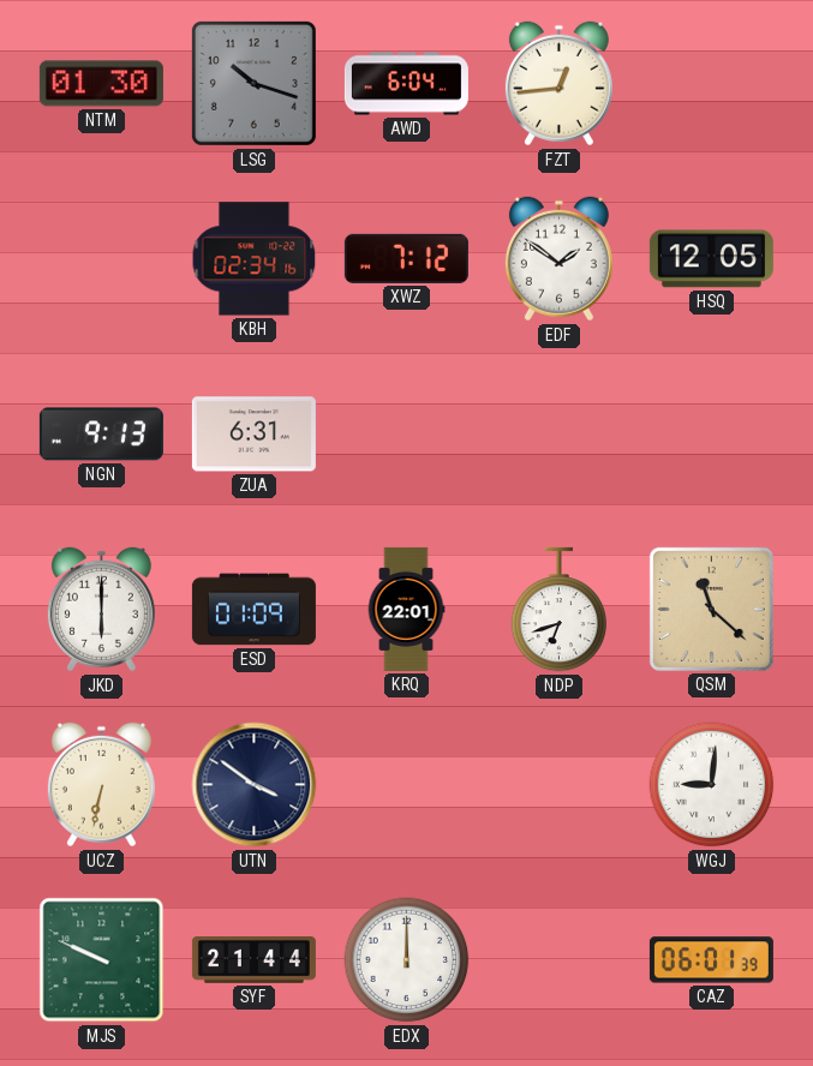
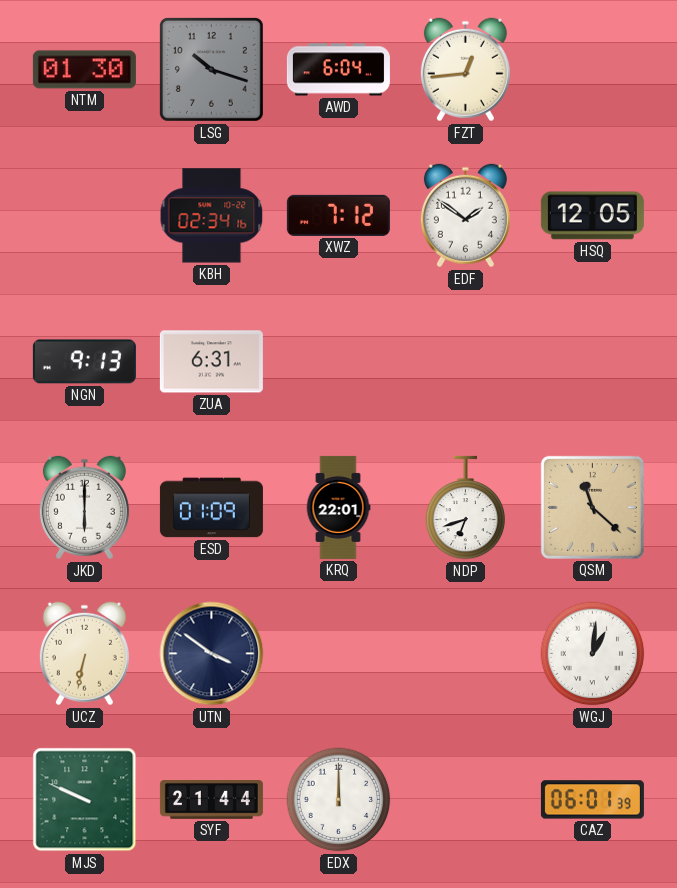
WGJ: 9:01 -> 1:01
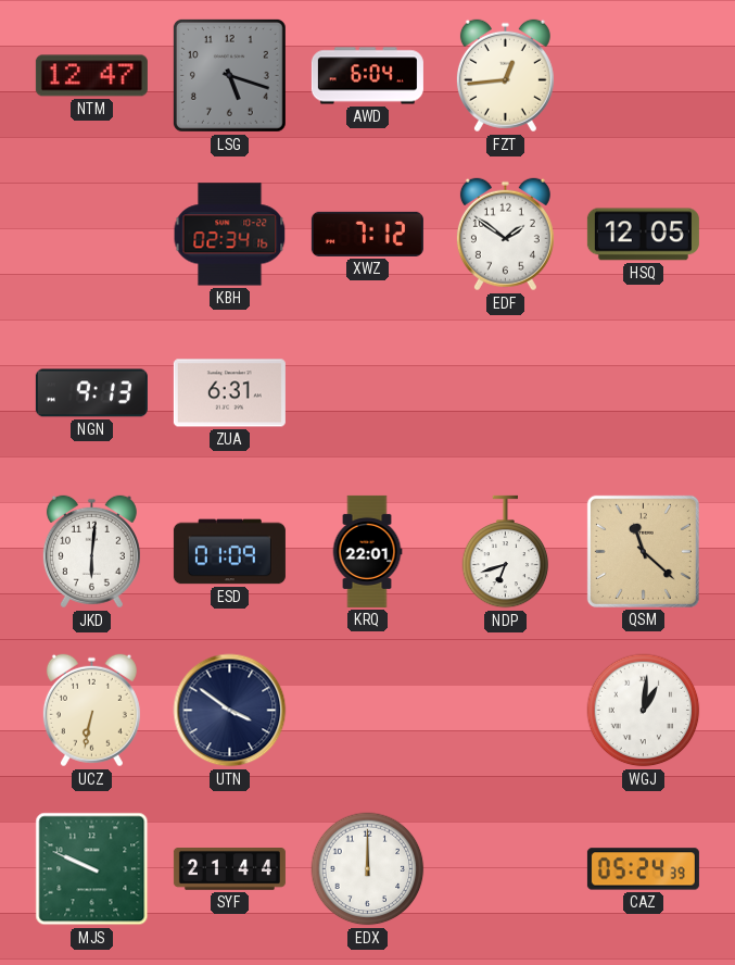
NTM: 01:30 -> 12:47
LSG: 10:18 -> 5:18
JKD: 6:00 -> 6:01
CAZ: 06:01 -> 05:24
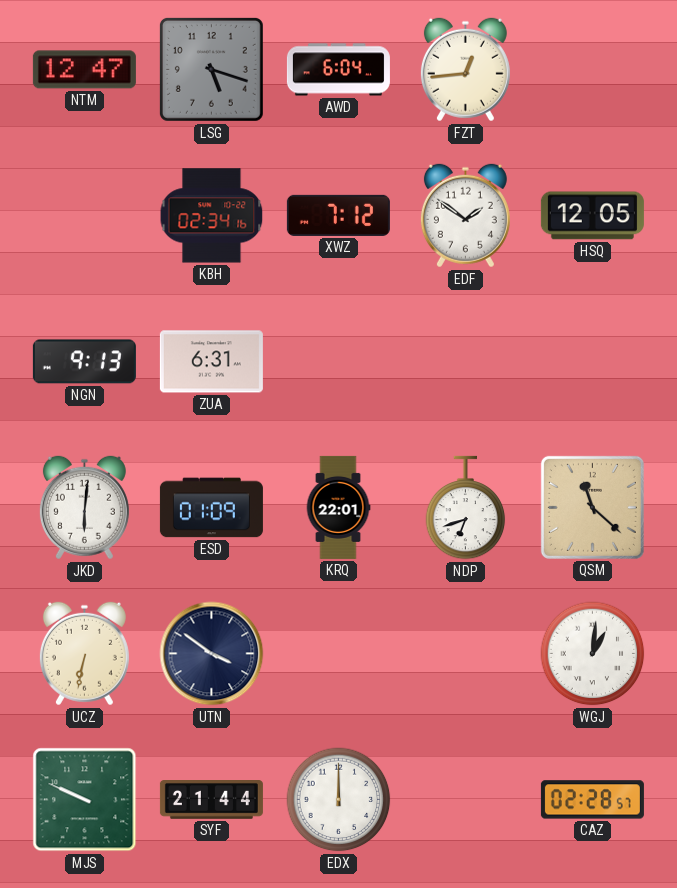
CAZ: 05:24 -> 02:28
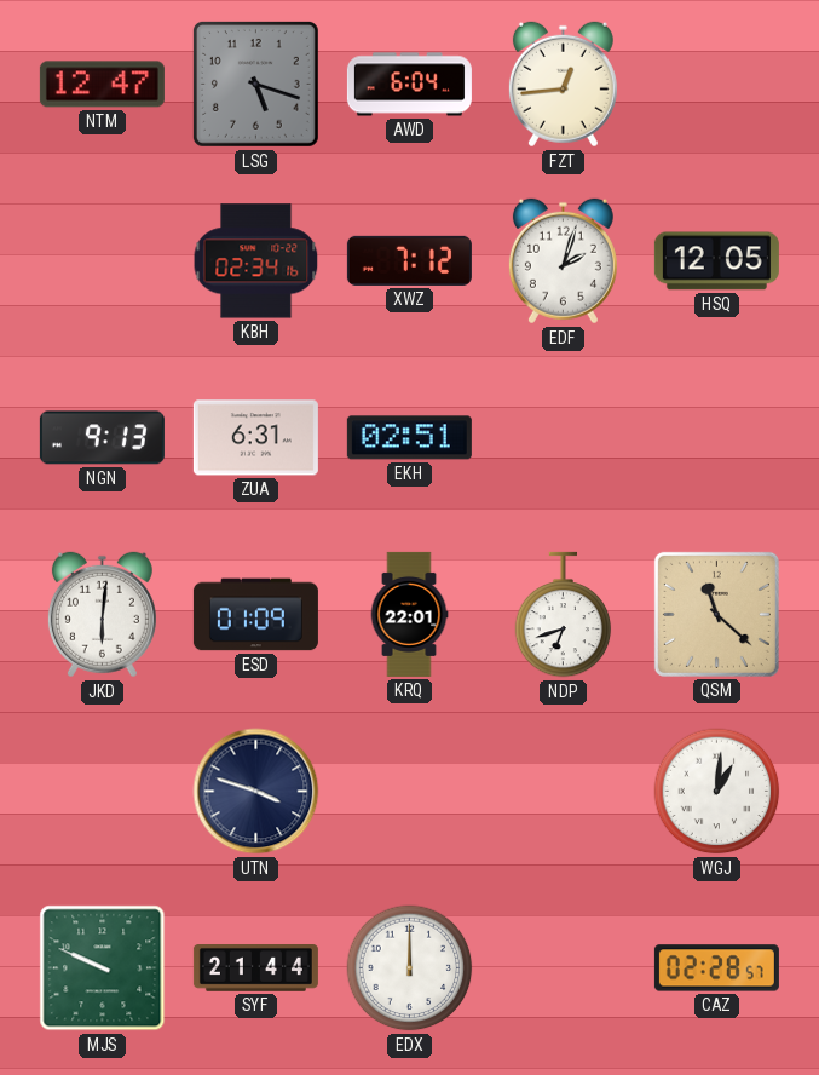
EDF: 1:51 -> 2:03
EKH: none -> 02:51
UCZ: 6:32 -> none
UTN: 3:51 -> 3:48
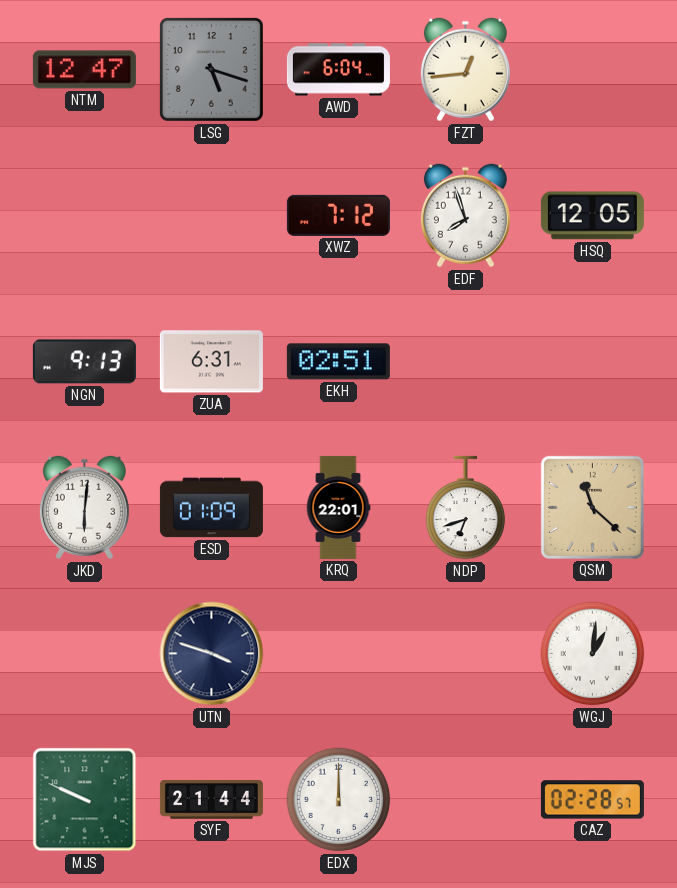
KBH: 02:34 -> none
EDF: 2:03 -> 7:57
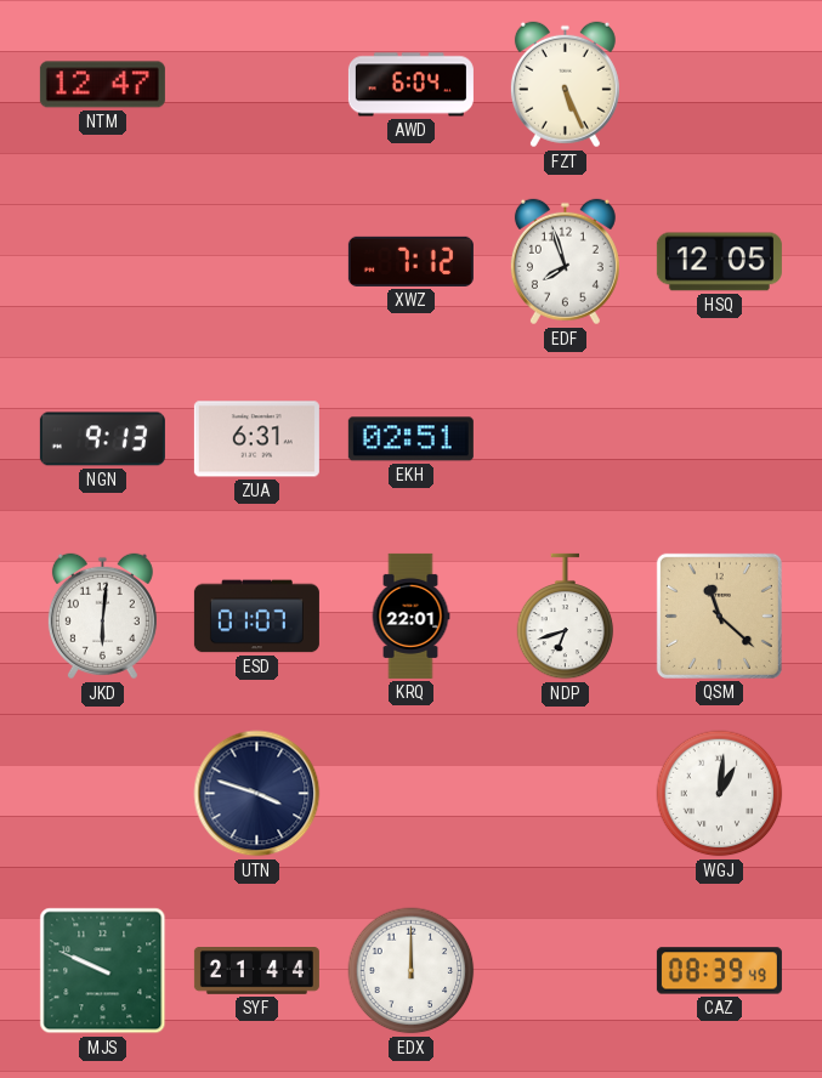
LSG: 5:18 -> none
FZT: 12:44 -> 5:26
ESD: 01:09 -> 01:07
CAZ: 02:28 -> 08:39
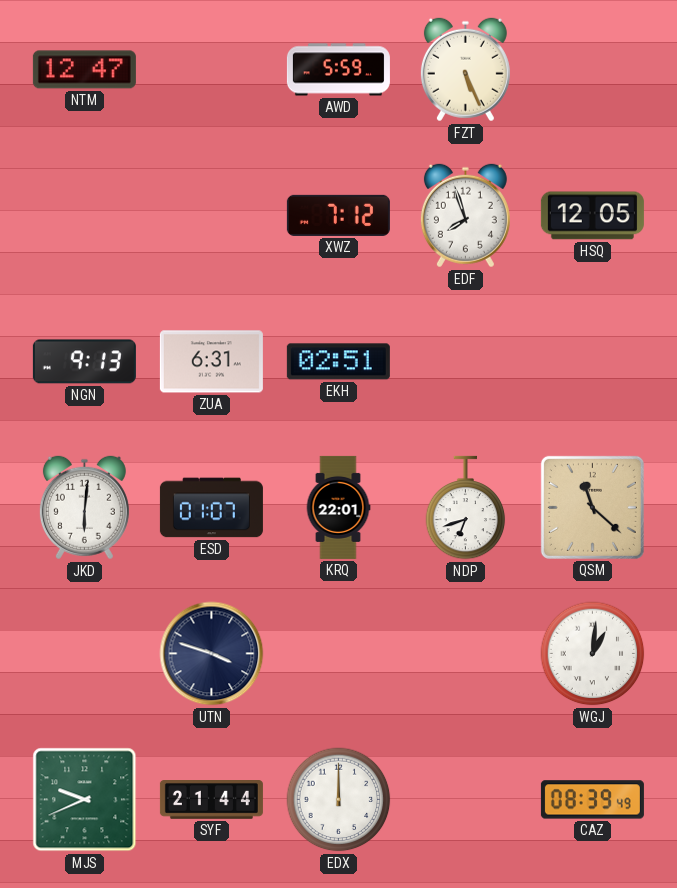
AWD: 6:04 -> 5:59
MJS: 9:49 -> 9:41
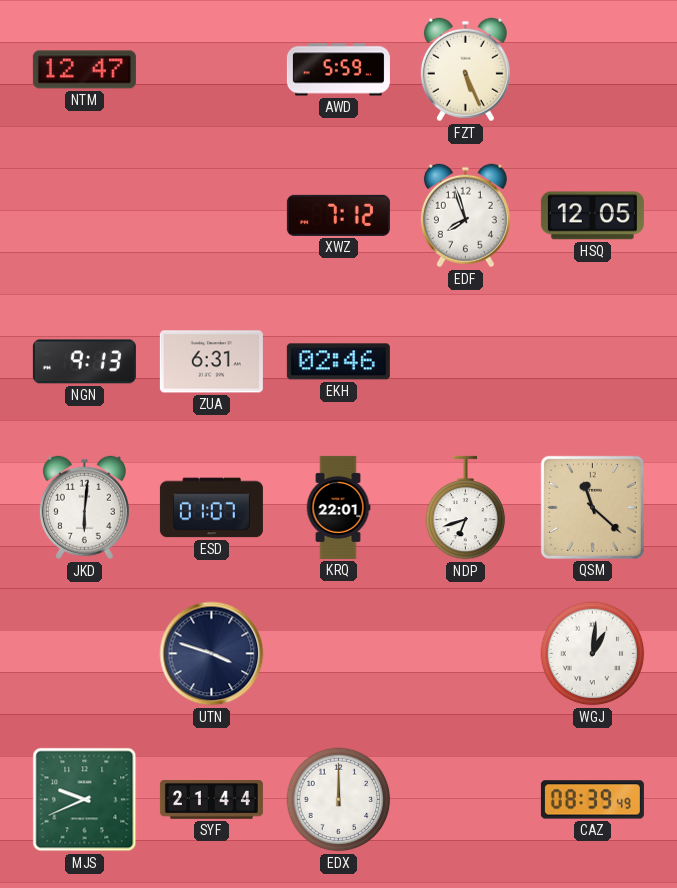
EKH: 02:51 -> 02:46
